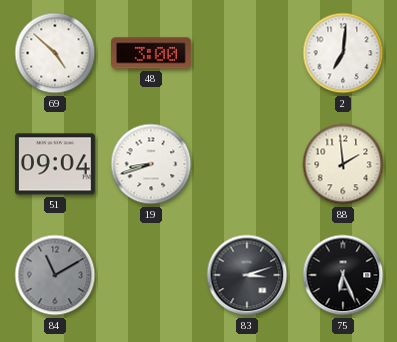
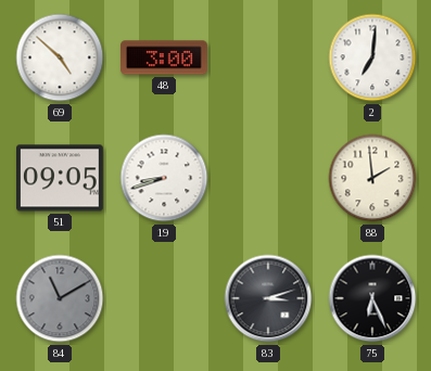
51: 09:04 -> 09:05
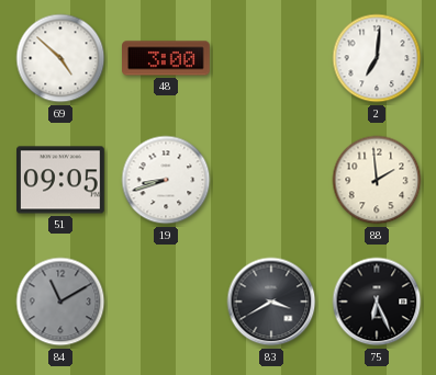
83: 3:12 -> 3:40
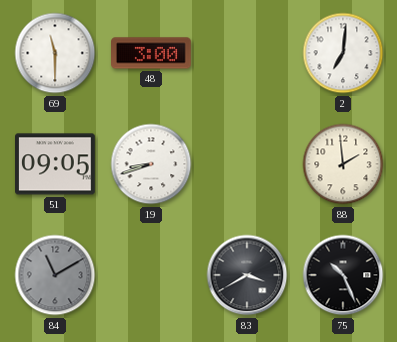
69: 4:52 -> 11:30
75: 6:26 -> 10:26
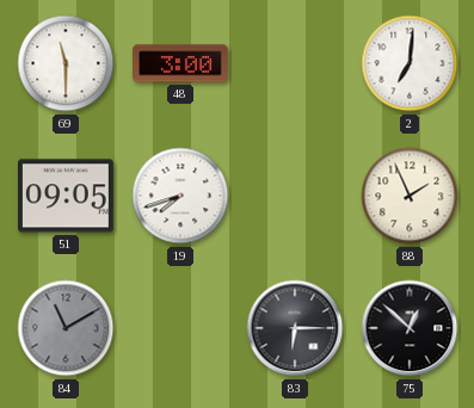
19: 8:42 -> 7:42
88: 1:59 -> 1:56
83: 3:40 -> 6:15
75: 10:26 -> 12:52
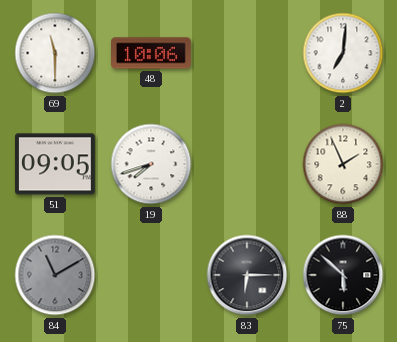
48: 3:00 -> 10:06
75: 12:52 -> 5:52
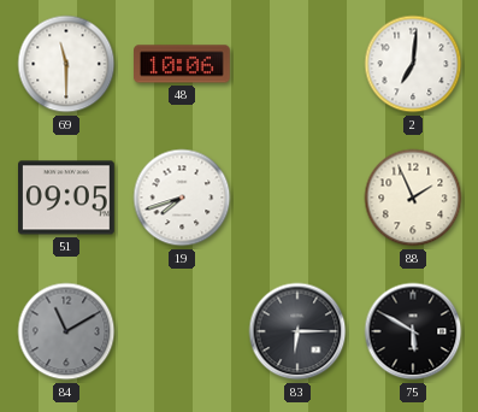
75: 5:52 -> 5:50
